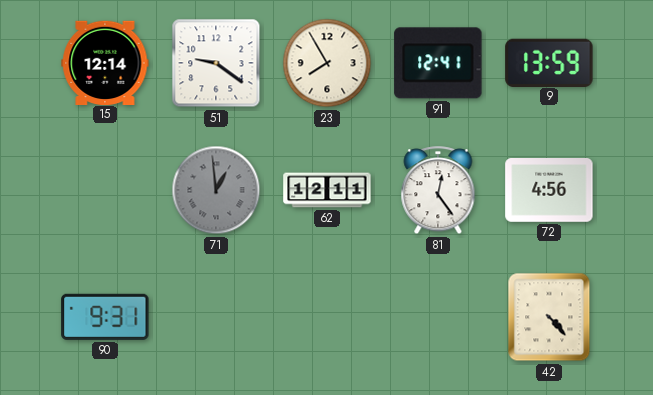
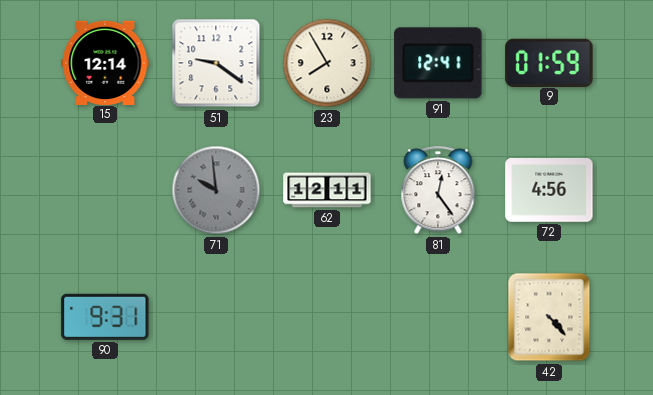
9: 13:59 -> 01:59
71: 12:59 -> 9:59
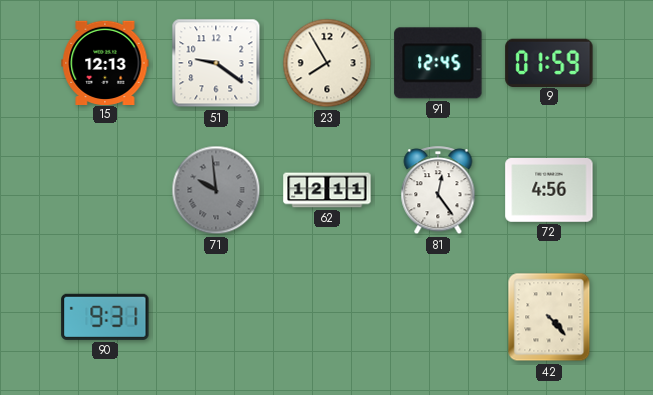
15: 12:14 -> 12:13
91: 12:41 -> 12:45
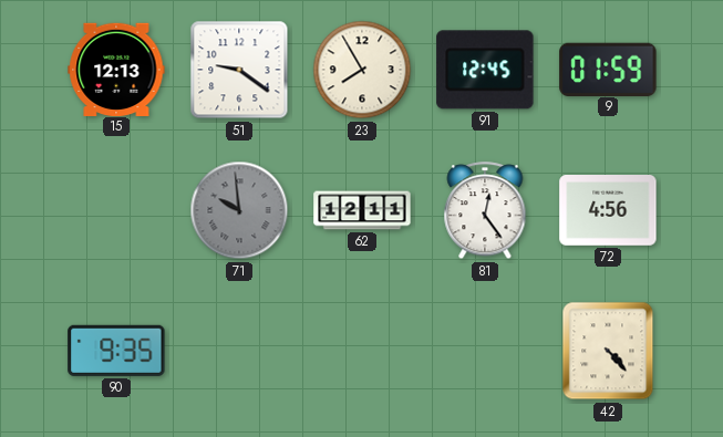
90: 9:31 -> 9:35
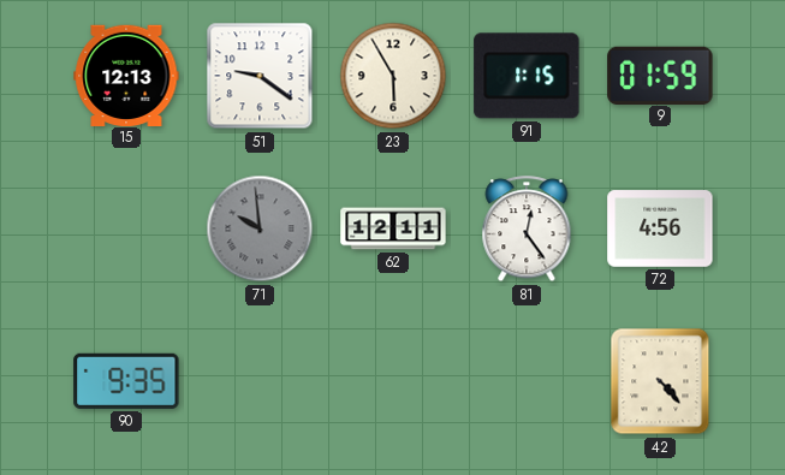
23: 7:55 -> 5:55
91: 12:45 -> 1:15
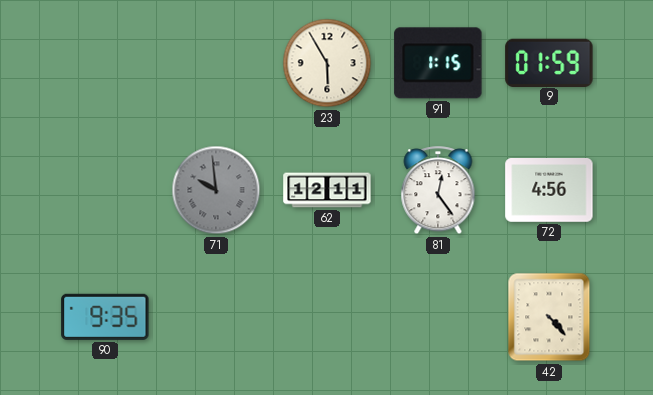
15: 12:13 -> none
51: 9:21 -> none
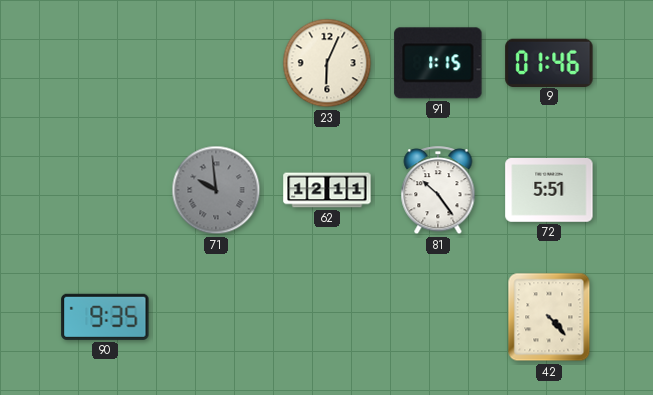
23: 5:55 -> 6:04
9: 01:59 -> 01:46
81: 12:24 -> 10:24
72: 4:56 -> 5:51
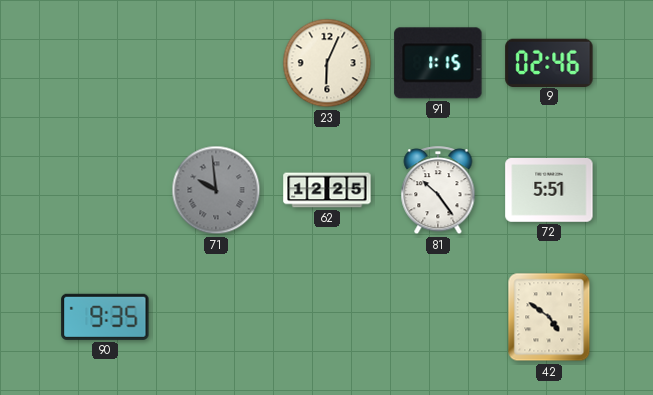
9: 01:46 -> 02:46
62: 12:11 -> 12:25
42: 4:23 -> 4:51
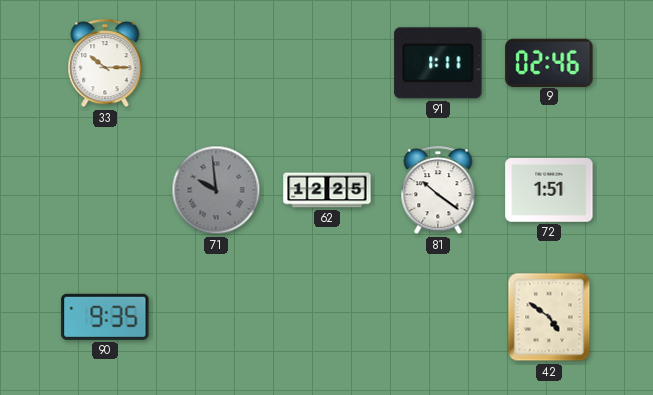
33: none -> 10:15
23: 6:04 -> none
91: 1:15 -> 1:11
81: 10:24 -> 10:21
72: 5:51 -> 1:51
